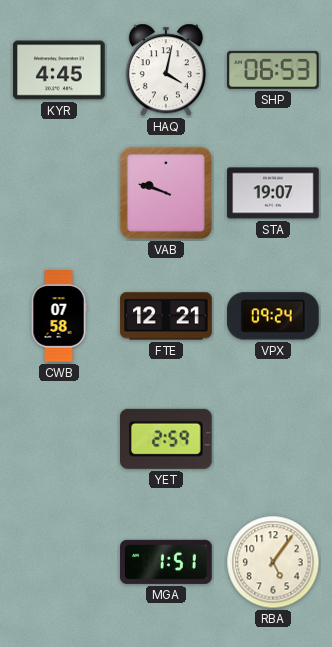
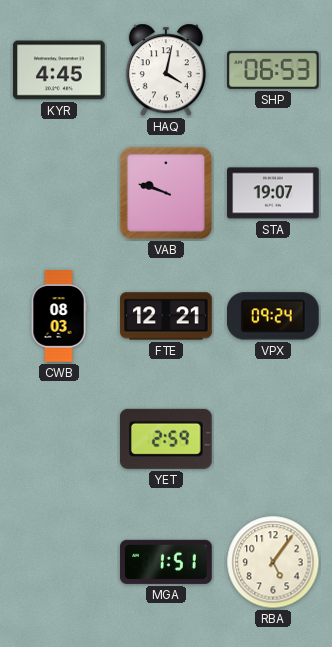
CWB: 07:58 -> 08:03
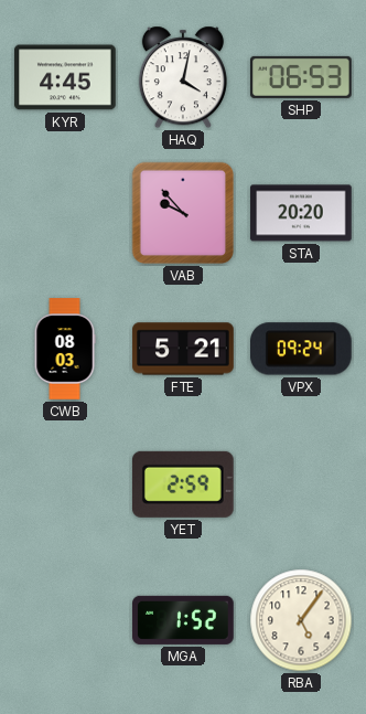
VAB: 9:48 -> 9:53
STA: 19:07 -> 20:20
FTE: 12:21 -> 5:21
MGA: 1:51 -> 1:52
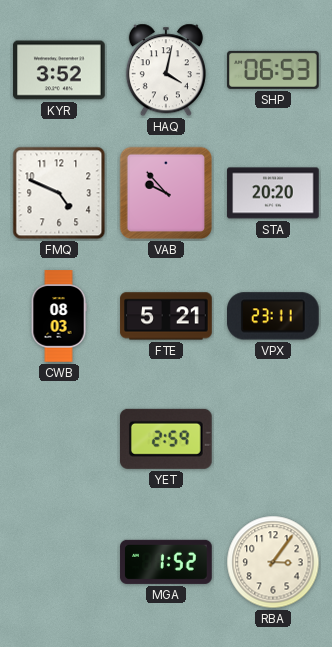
KYR: 4:45 -> 3:52
FMQ: none -> 4:49
VPX: 09:24 -> 23:11
RBA: 5:06 -> 3:06
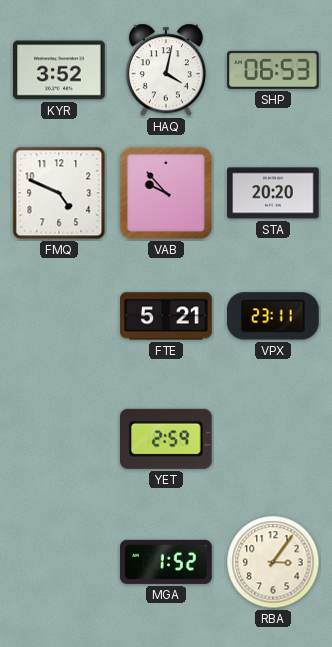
CWB: 08:03 -> none
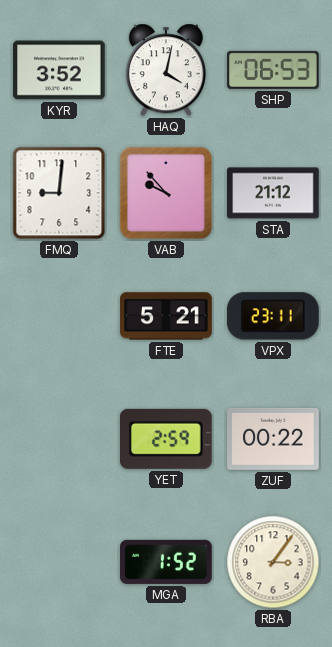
FMQ: 4:49 -> 9:01
STA: 20:20 -> 21:12
ZUF: none -> 00:22
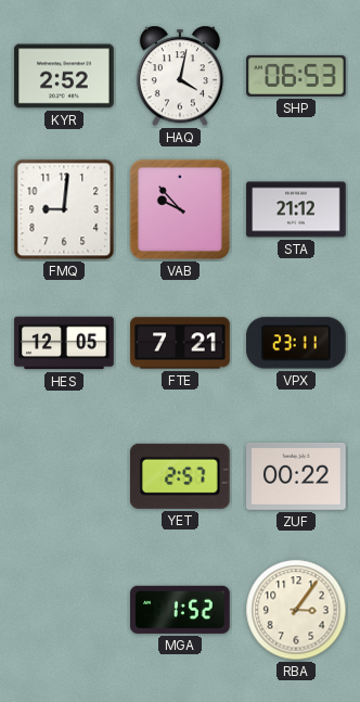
KYR: 3:52 -> 2:52
HES: none -> 12:05
FTE: 5:21 -> 7:21
YET: 2:59 -> 2:57
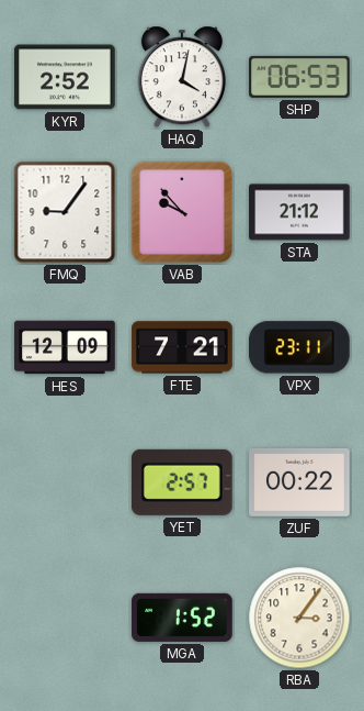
FMQ: 9:01 -> 9:06
HES: 12:05 -> 12:09
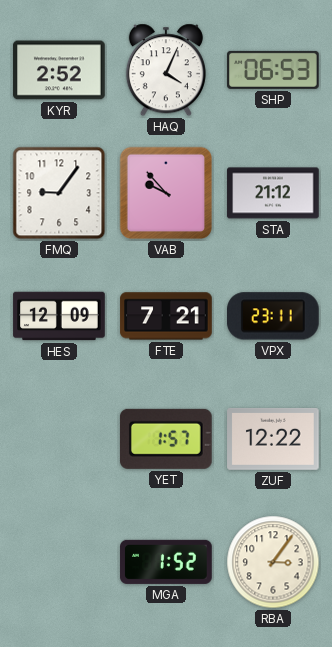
HAQ: 4:02 -> 4:04
YET: 2:57 -> 1:57
ZUF: 00:22 -> 12:22
